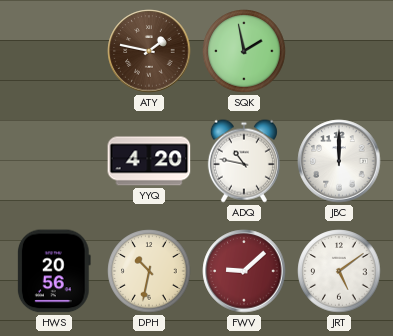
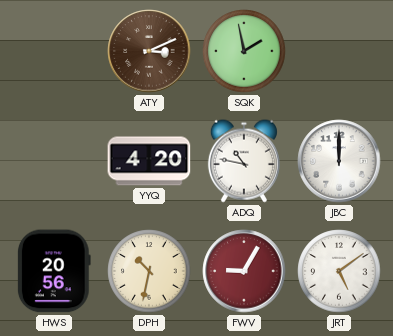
ATY: 1:47 -> 3:11
FWV: 9:08 -> 9:05
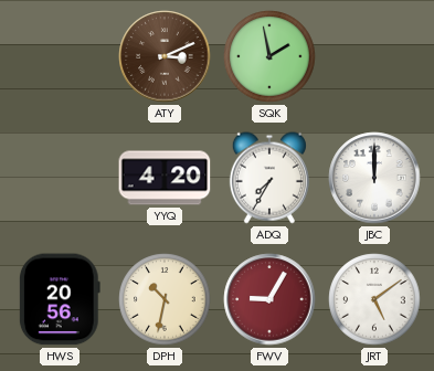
ADQ: 10:47 -> 7:35
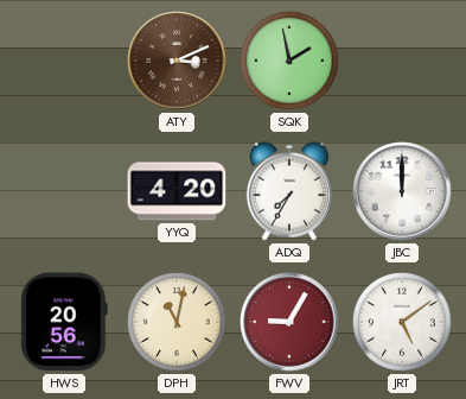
DPH: 10:32 -> 11:02
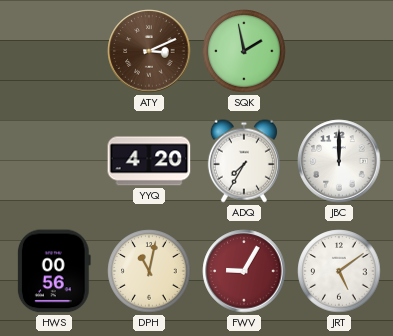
HWS: 20:56 -> 00:56
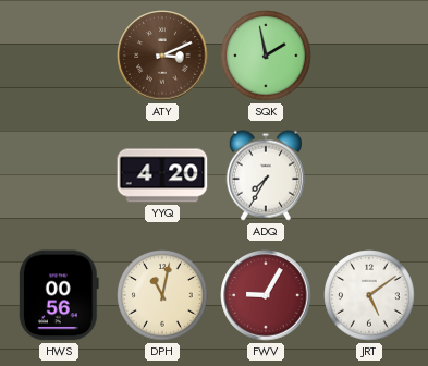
JBC: 12:00 -> none
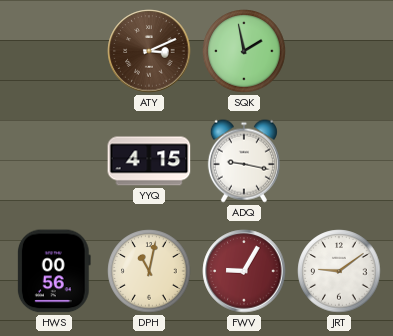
YYQ: 4:20 -> 4:15
ADQ: 7:35 -> 9:17
JRT: 5:09 -> 9:09
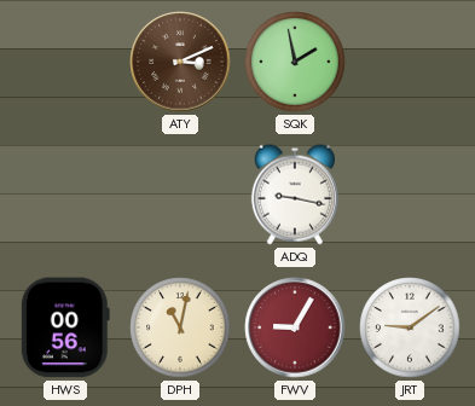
YYQ: 4:15 -> none
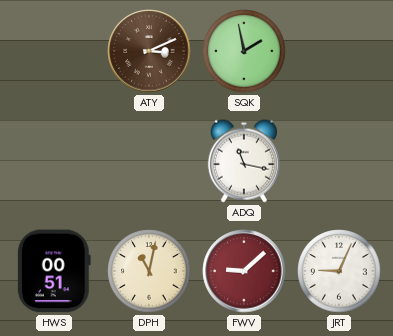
ADQ: 9:17 -> 11:17
HWS: 00:56 -> 00:51
FWV: 9:05 -> 9:08
JRT: 9:09 -> 9:04
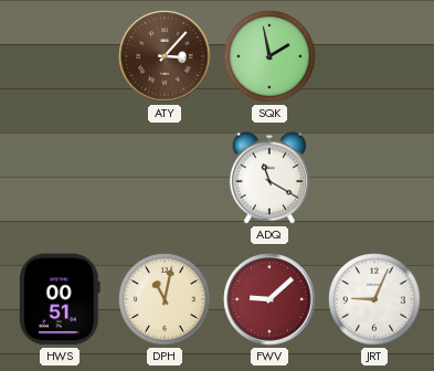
ATY: 3:11 -> 3:07
ADQ: 11:17 -> 11:20
